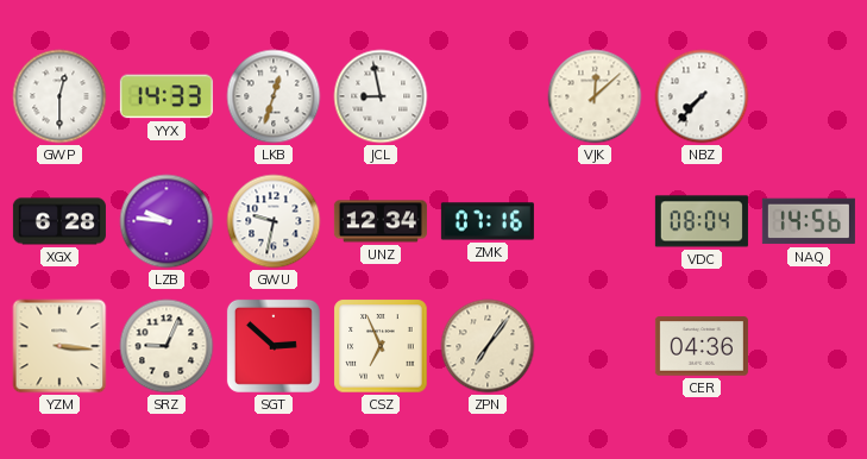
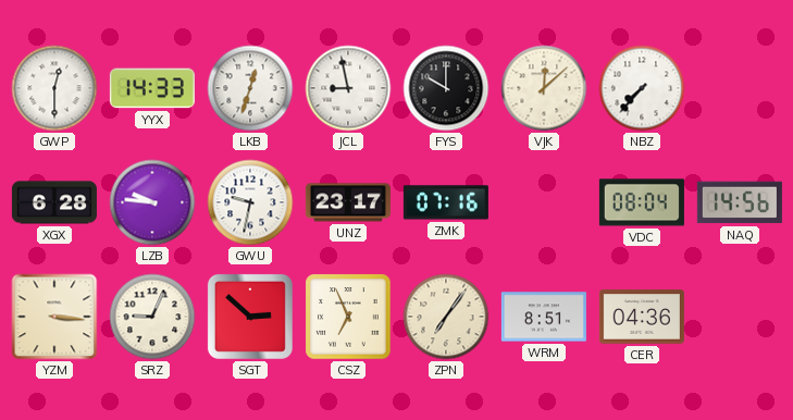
FYS: none -> 10:00
UNZ: 12:34 -> 23:17
WRM: none -> 8:51
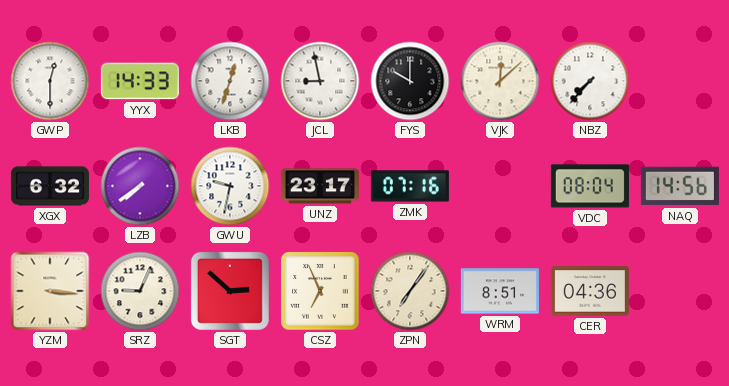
XGX: 6:28 -> 6:32
LZB: 9:46 -> 7:39
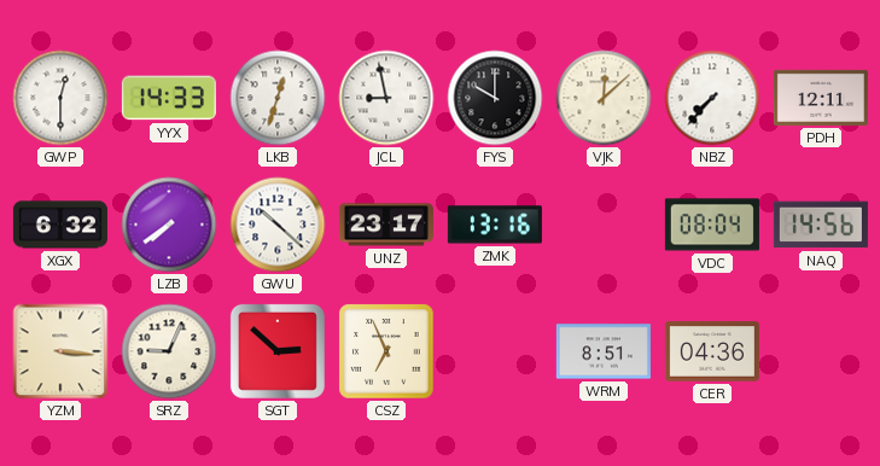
PDH: none -> 12:11
GWU: 9:32 -> 10:22
ZMK: 07:16 -> 13:16
ZPN: 7:06 -> none
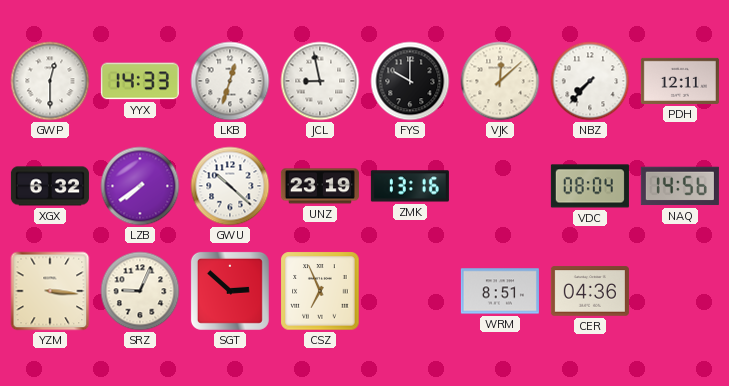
UNZ: 23:17 -> 23:19
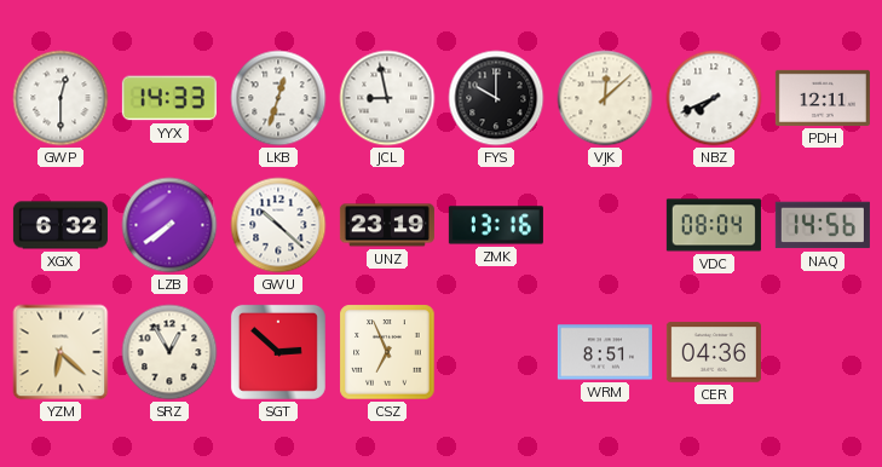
NBZ: 7:37 -> 7:41
YZM: 3:16 -> 6:22
SRZ: 9:04 -> 12:55
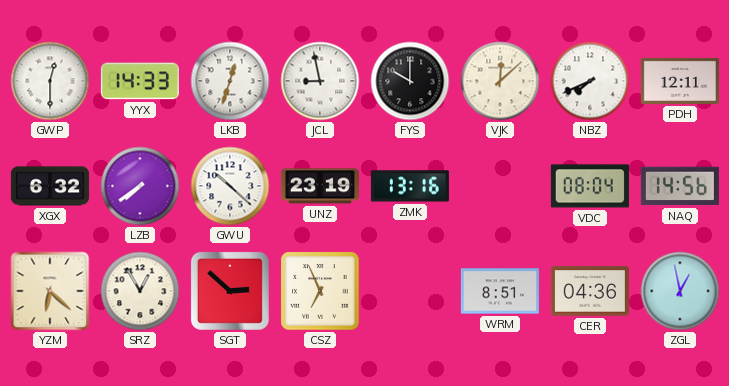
ZGL: none -> 12:58
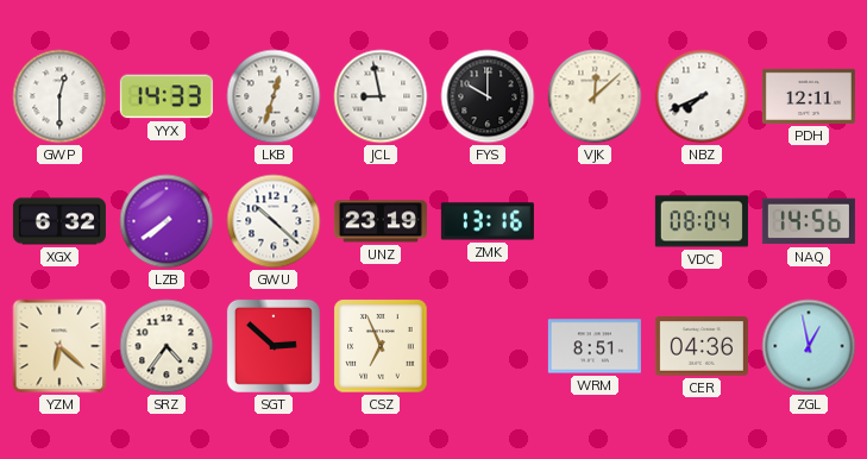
SRZ: 12:55 -> 4:36
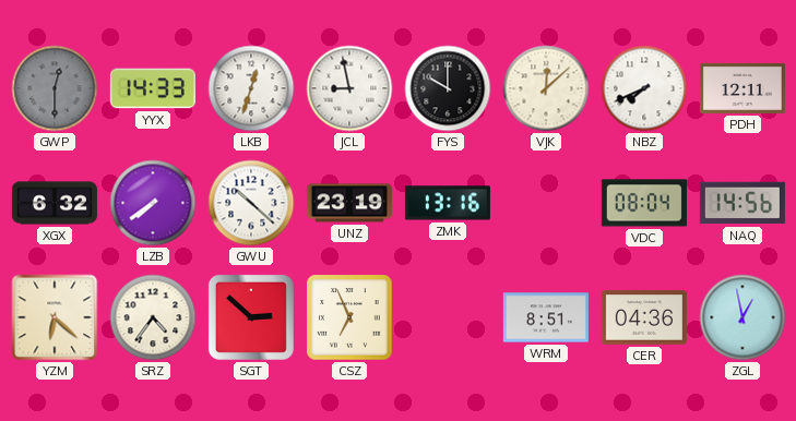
GWP dial: white -> grey
